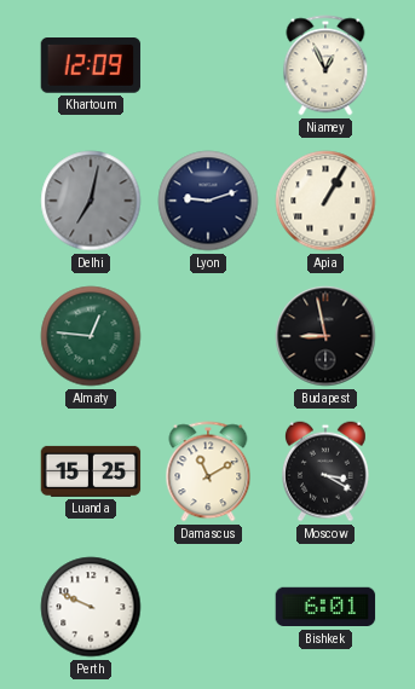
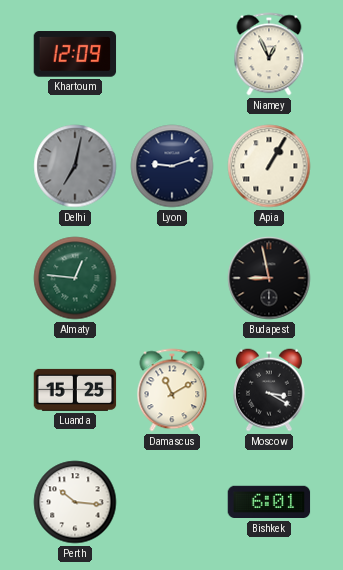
Perth: 9:49 -> 10:16
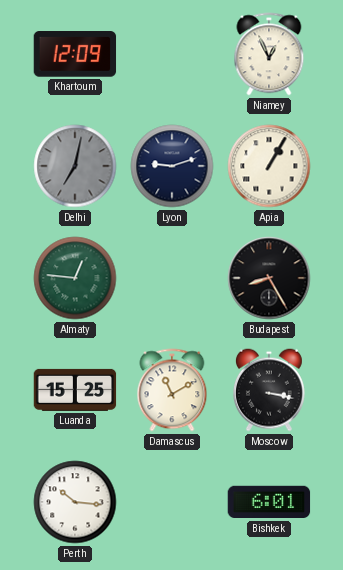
Budapest: 8:58 -> 8:25
Moscow: 3:20 -> 3:17
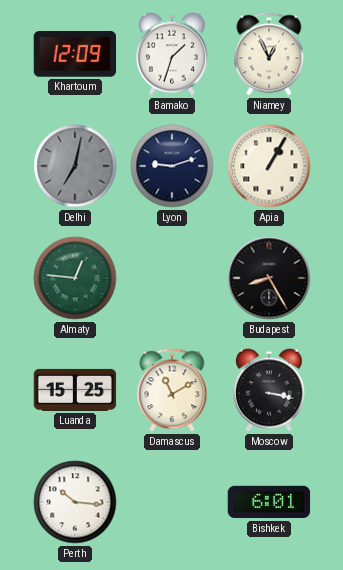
Bamako: none -> 1:33
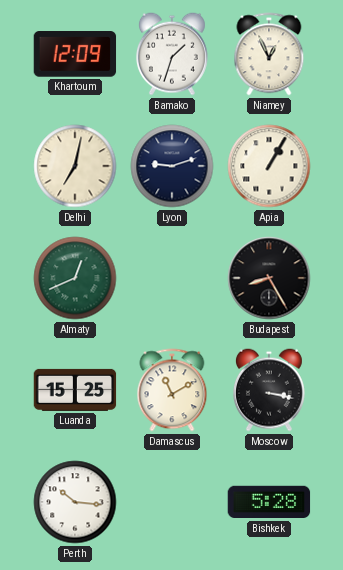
Delhi dial: grey -> cream
Almaty: 12:46 -> 12:41
Bishkek: 6:01 -> 5:28
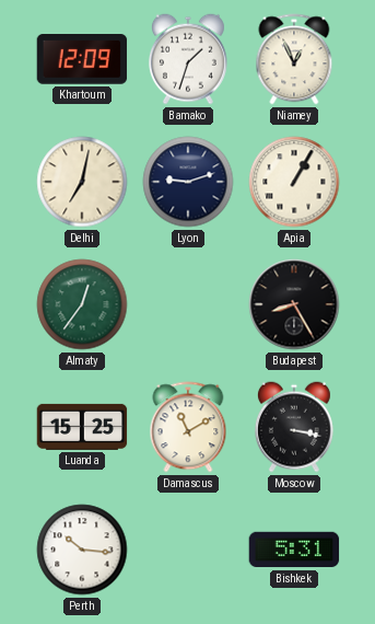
Almaty: 12:41 -> 12:36
Bishkek: 5:28 -> 5:31
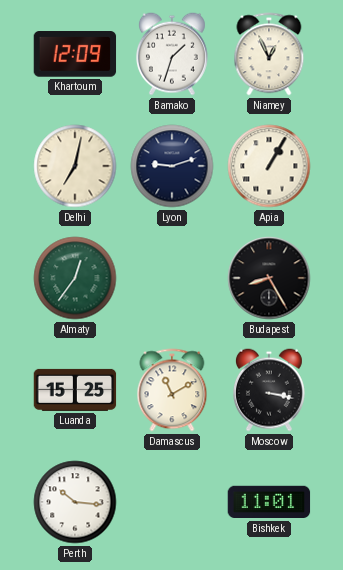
Bishkek: 5:31 -> 11:01
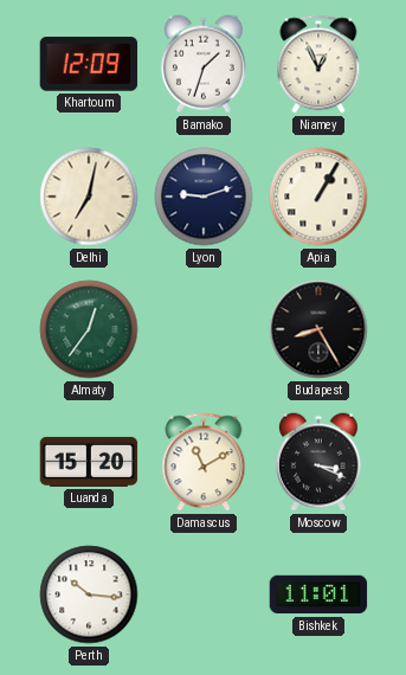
Luanda: 15:25 -> 15:20
Moscow: 3:17 -> 3:19
